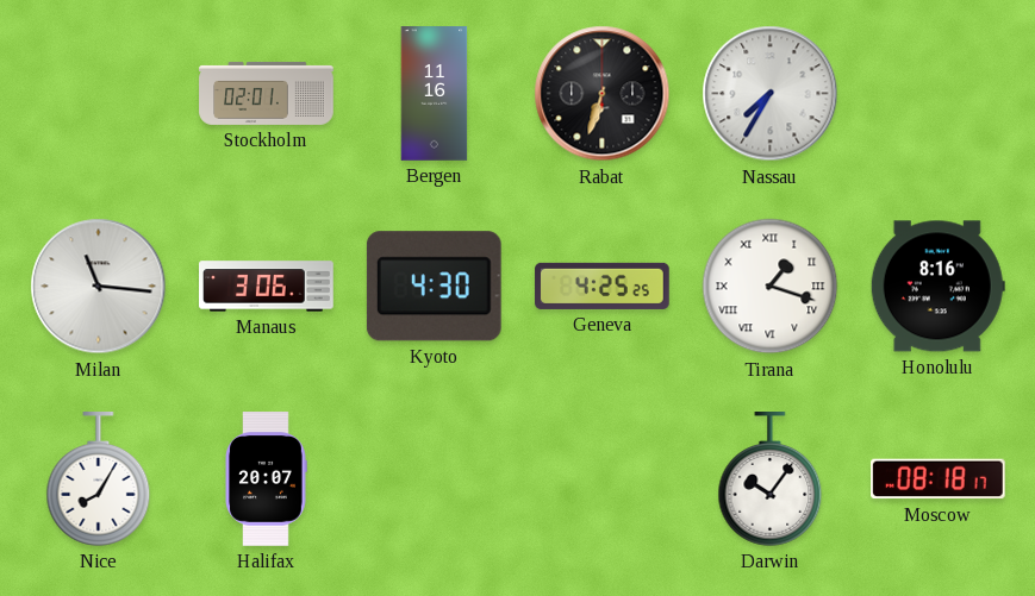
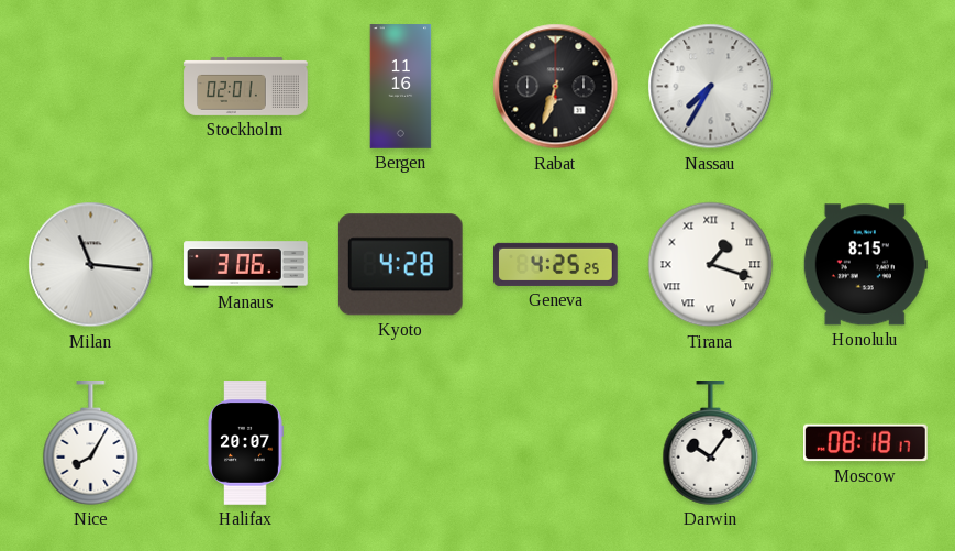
Kyoto: 4:30 -> 4:28
Honolulu: 8:16 -> 8:15
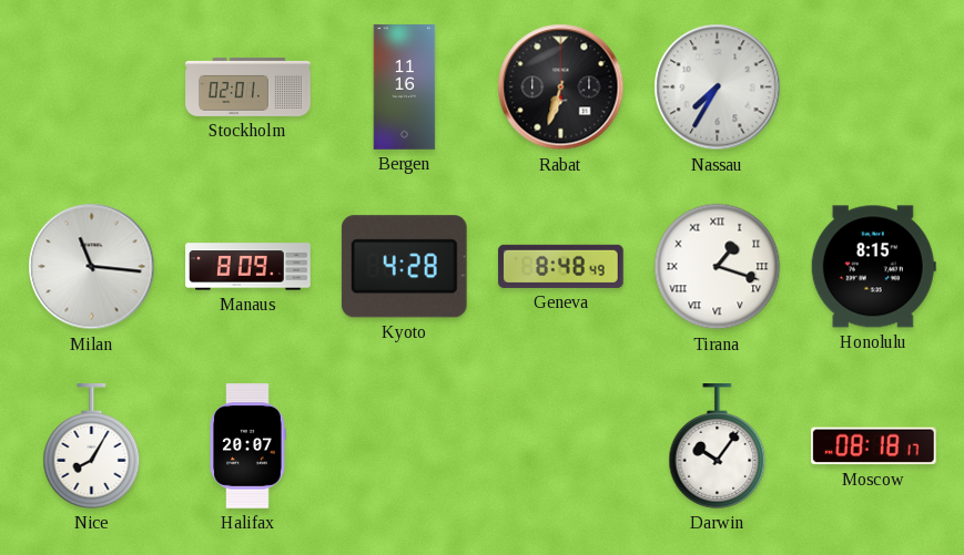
Manaus: 3:06 -> 8:09
Geneva: 4:25 -> 8:48
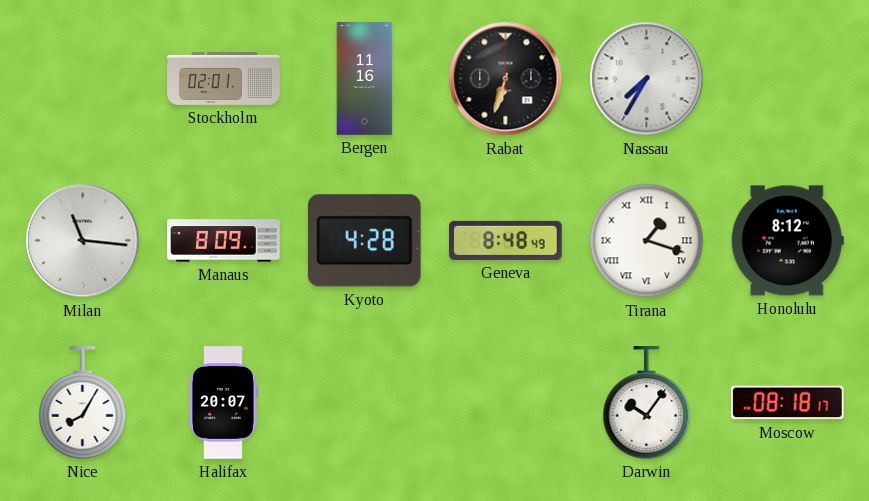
Honolulu: 8:15 -> 8:12
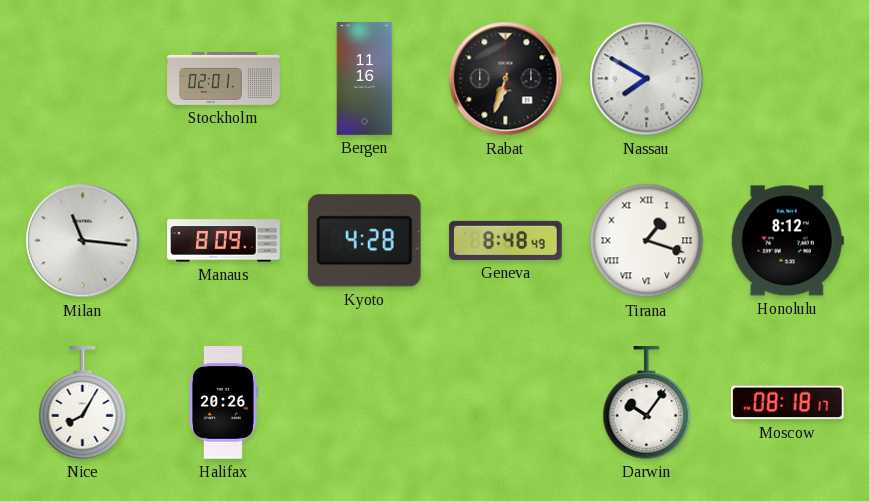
Nassau: 7:35 -> 7:50
Halifax: 20:07 -> 20:26
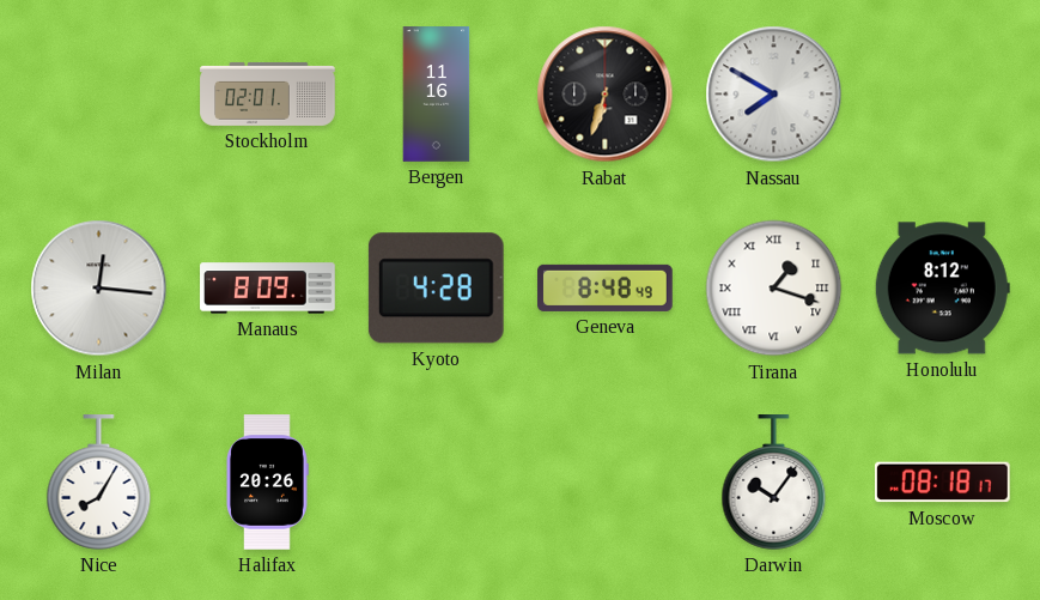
Milan: 11:16 -> 12:16
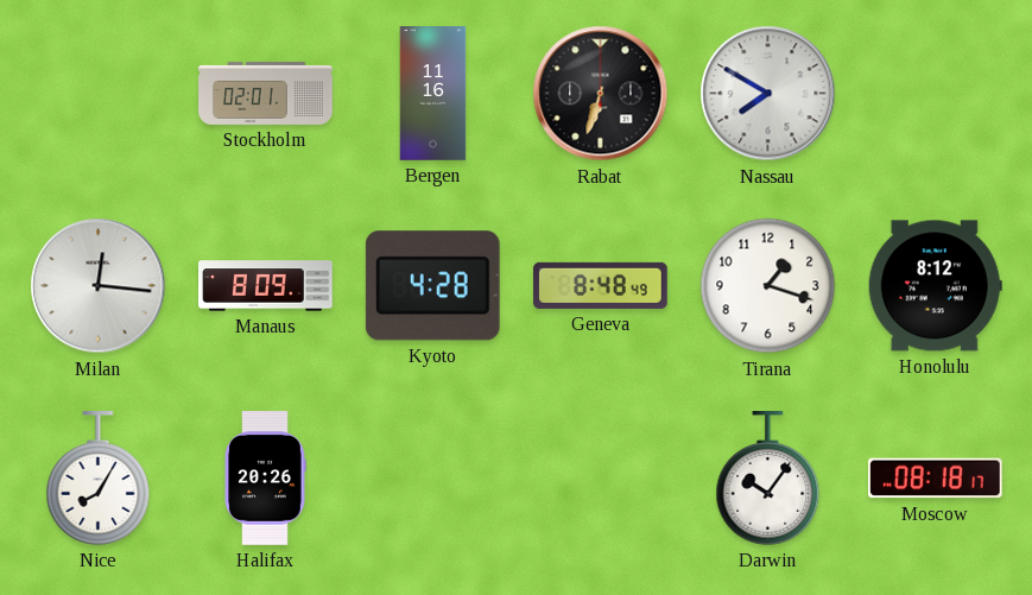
Tirana numerals: Roman -> Arabic
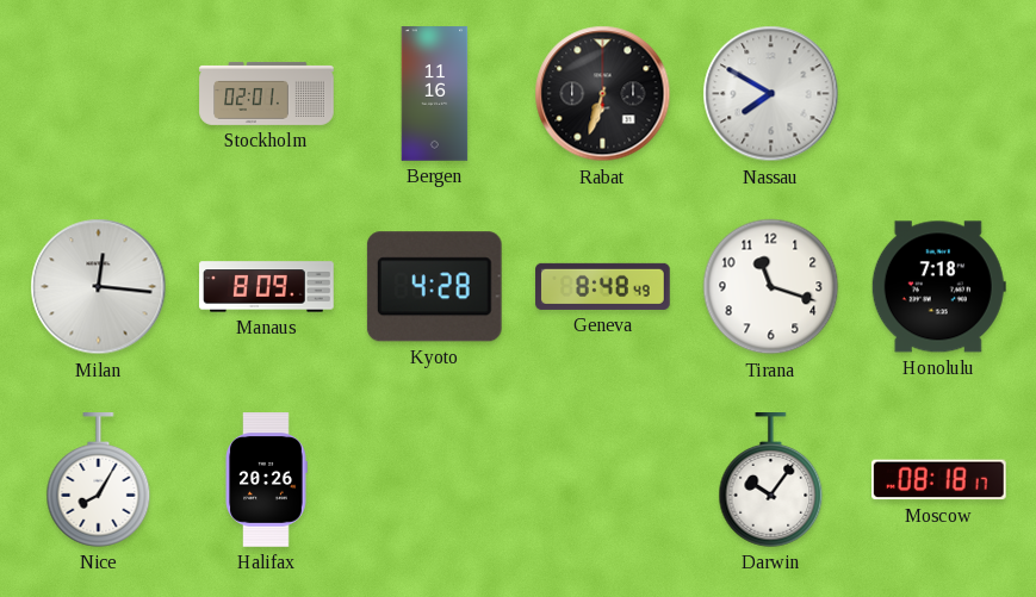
Tirana: 1:18 -> 11:18
Honolulu: 8:12 -> 7:18
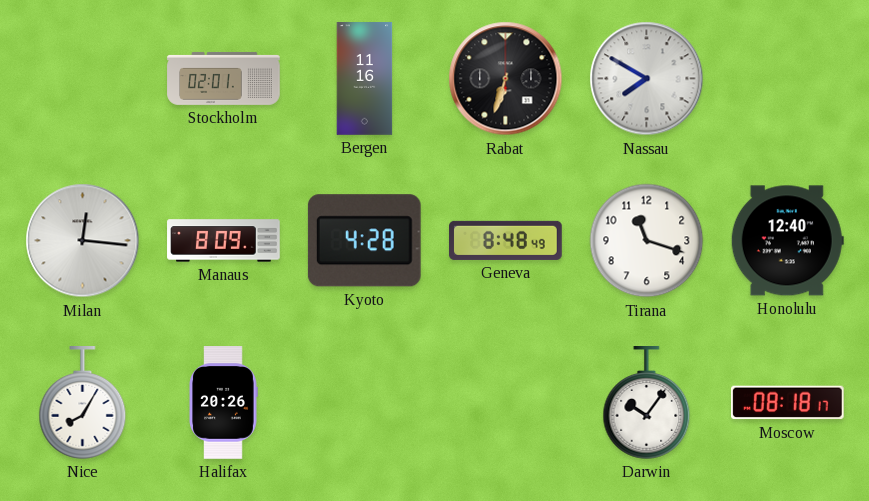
Honolulu: 7:18 -> 12:40
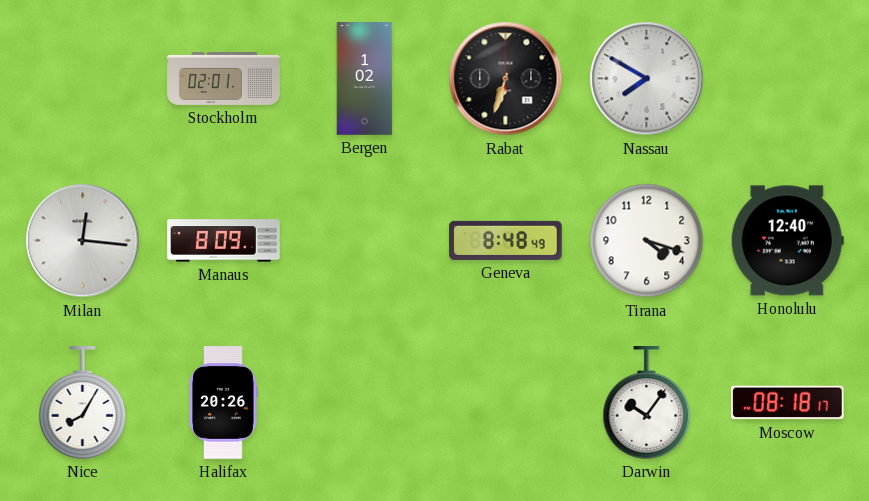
Bergen: 11:16 -> 1:02
Kyoto: 4:28 -> none
Tirana: 11:18 -> 4:18
